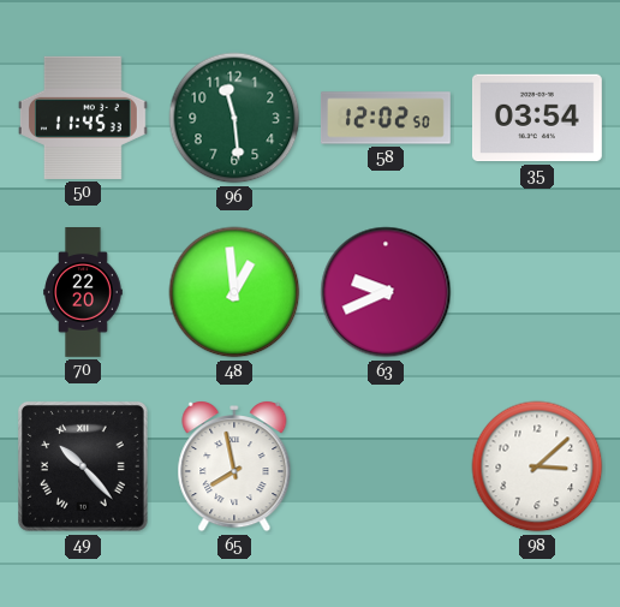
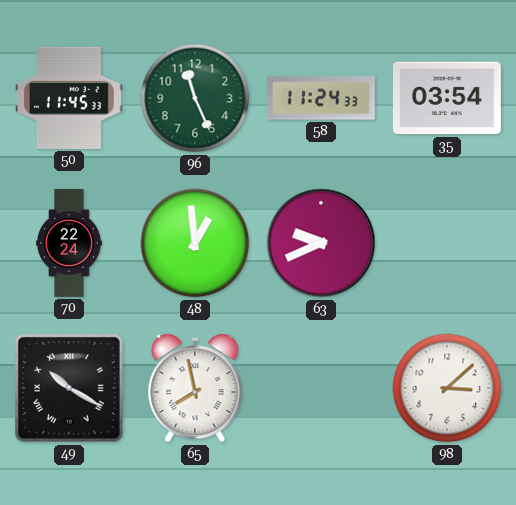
96: 11:29 -> 11:26
58: 12:02 -> 11:24
70: 22:20 -> 22:24
49: 10:23 -> 10:20
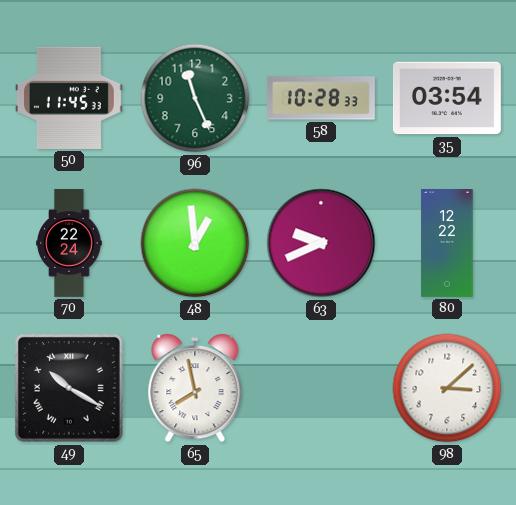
58: 11:24 -> 10:28
80: none -> 12:22
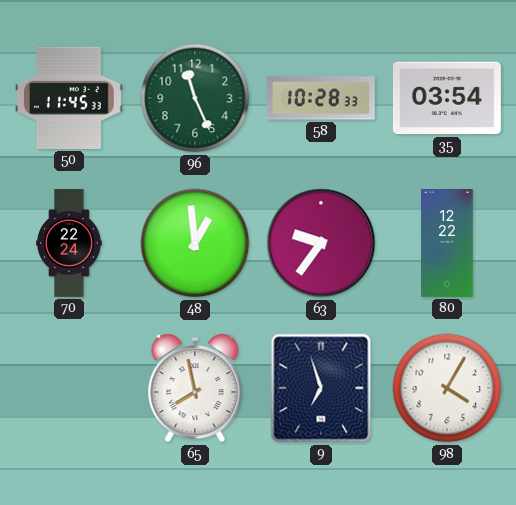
63: 9:41 -> 9:36
49: 10:20 -> none
9: none -> 6:57
98: 3:08 -> 4:05
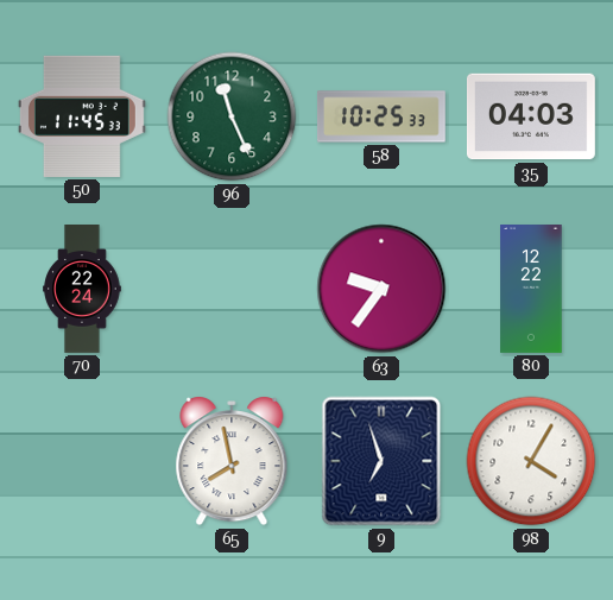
58: 10:28 -> 10:25
35: 03:54 -> 04:03
48: 12:59 -> none
